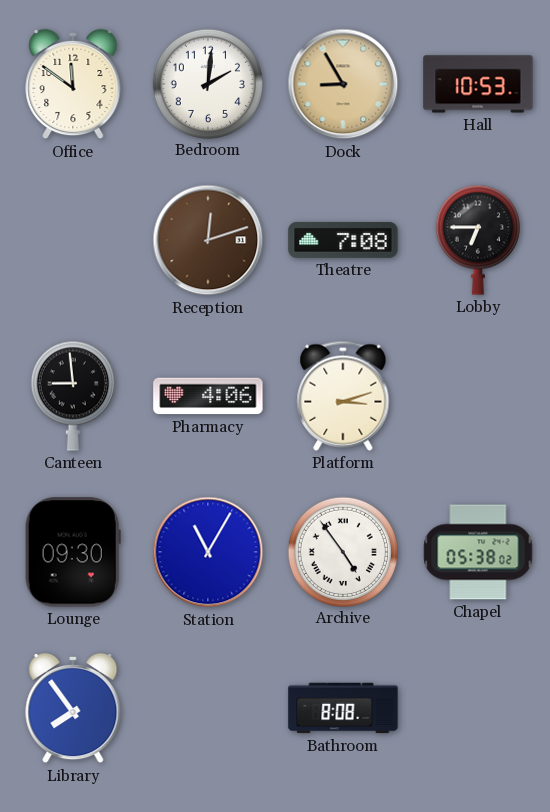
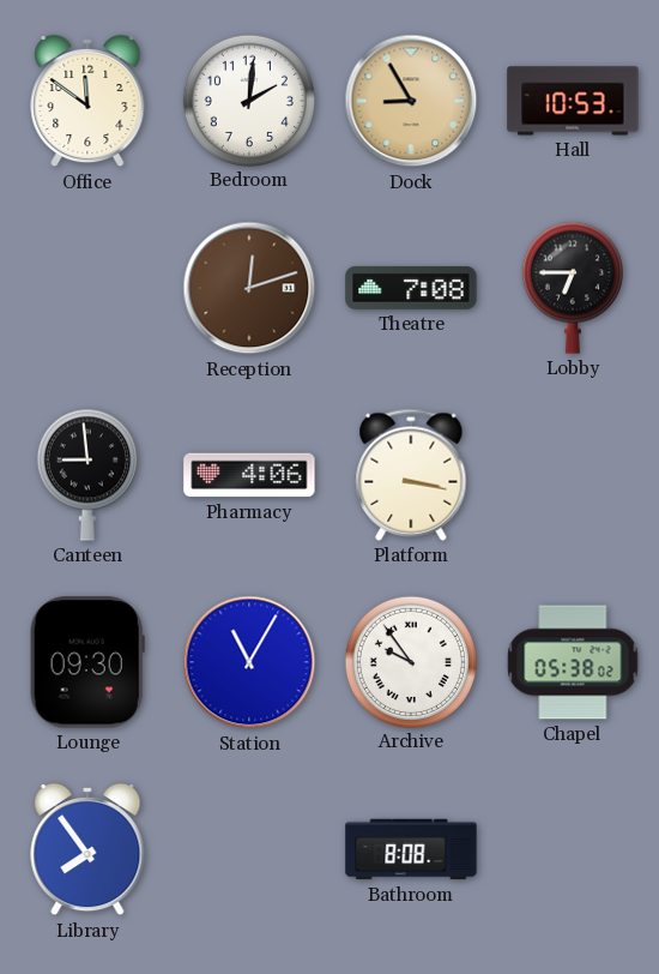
Platform: 3:12 -> 3:17
Archive: 4:54 -> 9:54
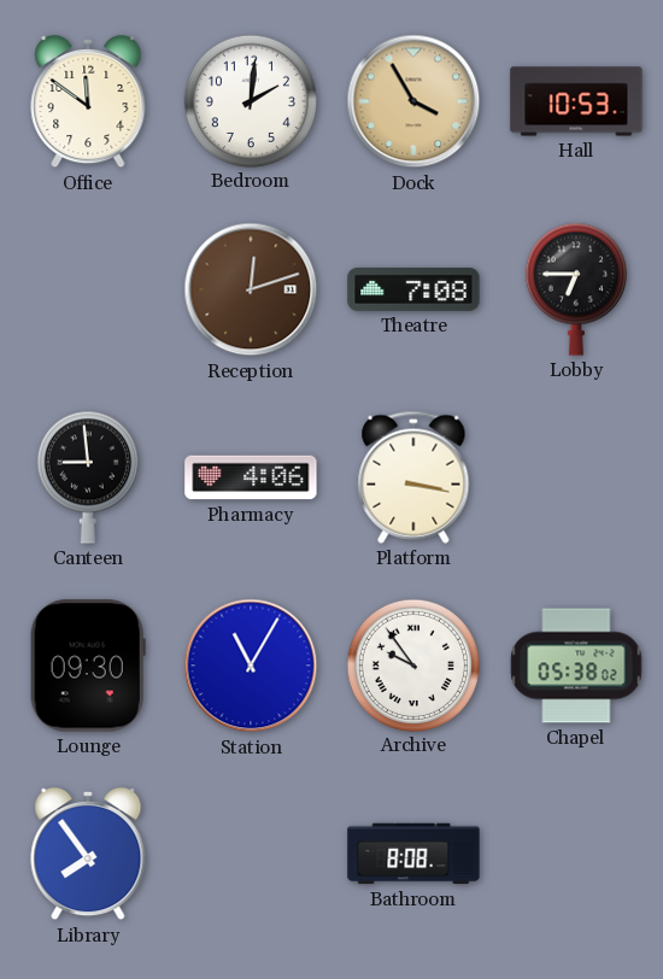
Dock: 8:55 -> 3:55
